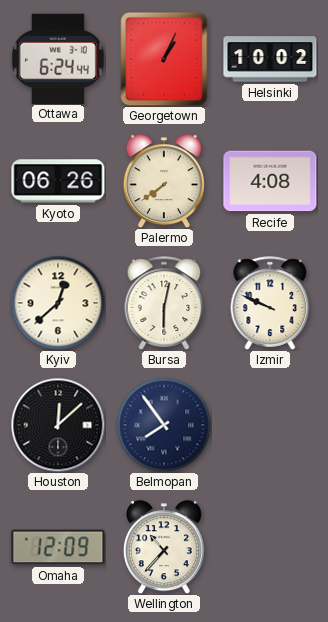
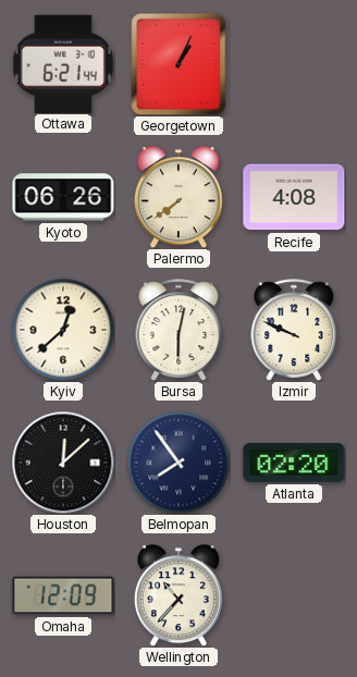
Ottawa: 6:24 -> 6:21
Helsinki: 10:02 -> none
Atlanta: none -> 02:20
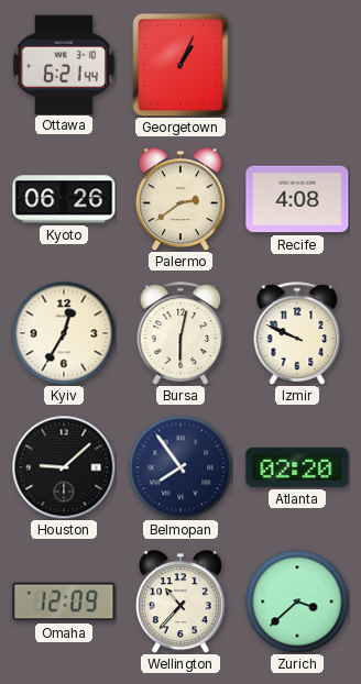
Palermo: 7:39 -> 2:39
Kyiv: 12:38 -> 12:35
Houston: 12:08 -> 9:08
Zurich: none -> 3:38
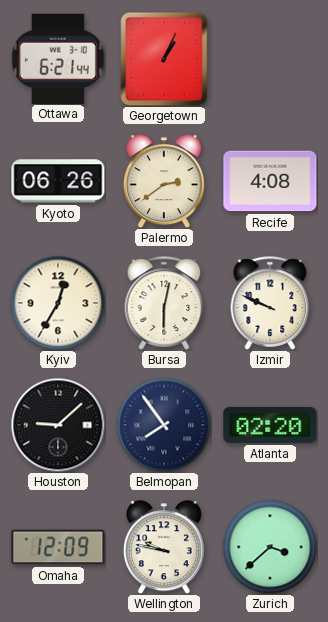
Wellington: 10:37 -> 9:47
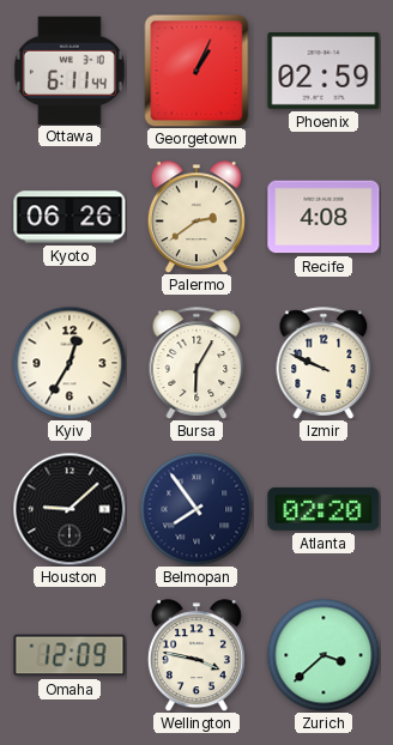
Ottawa: 6:21 -> 6:11
Phoenix: none -> 02:59
Bursa: 6:02 -> 6:05
Wellington: 9:47 -> 3:47
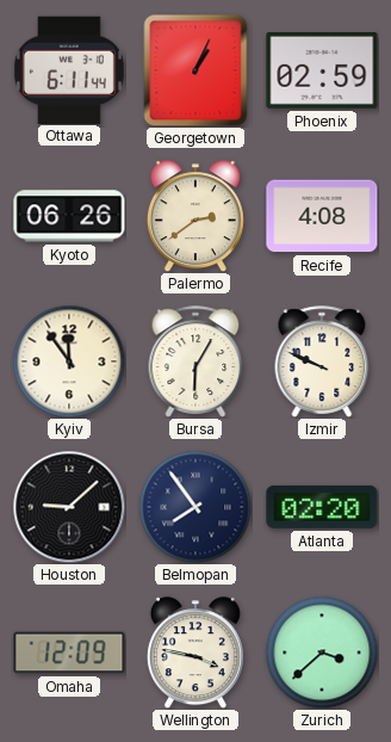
Kyiv: 12:35 -> 11:54
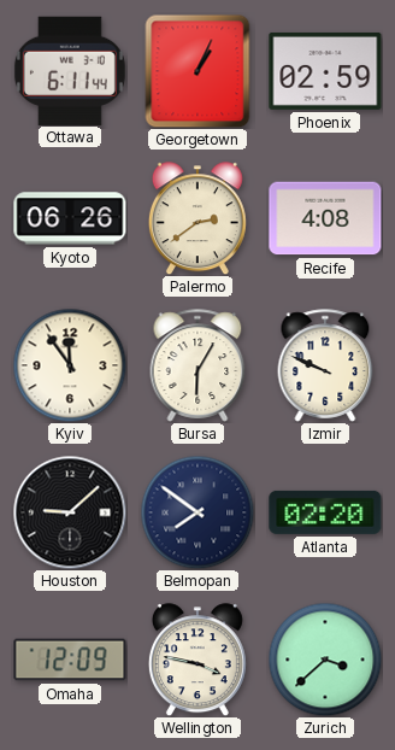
Belmopan: 7:54 -> 7:51
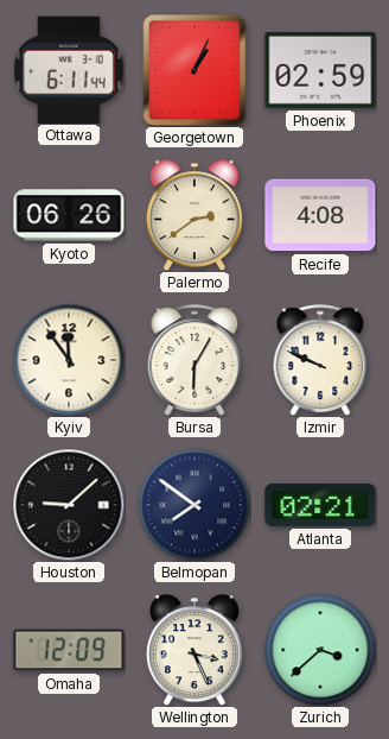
Atlanta: 02:20 -> 02:21
Wellington: 3:47 -> 3:26
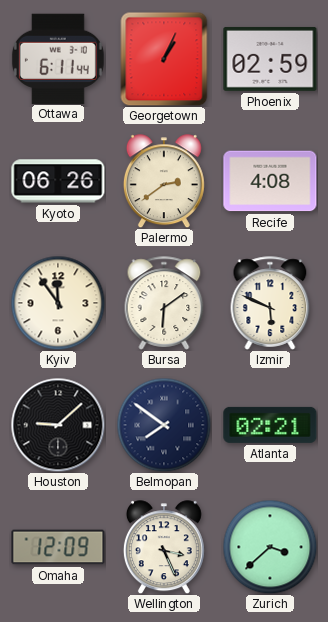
Bursa: 6:05 -> 6:09
Izmir: 9:49 -> 5:49
